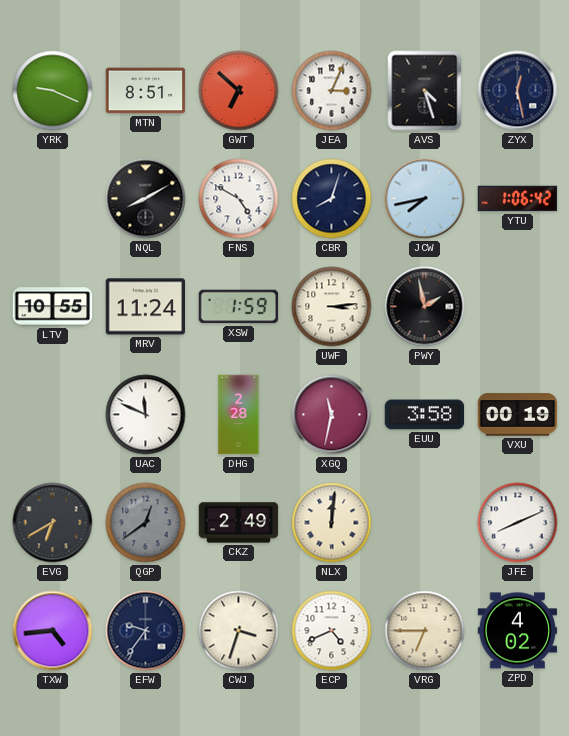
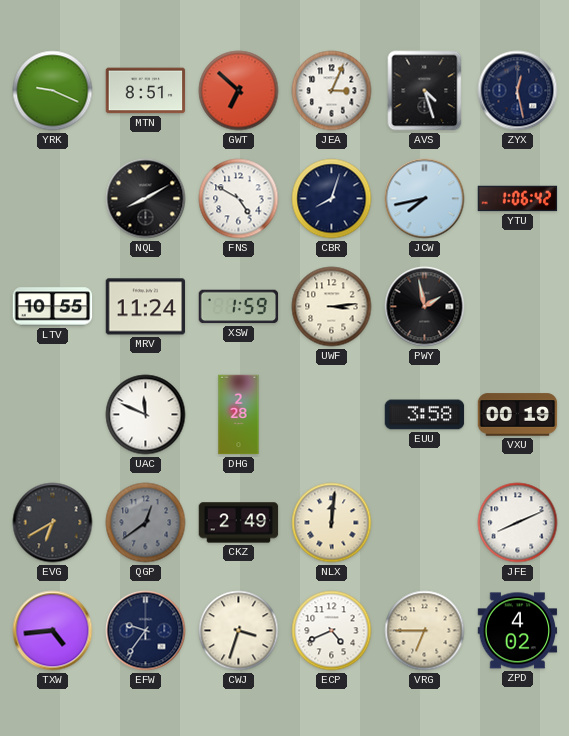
XGQ: 11:32 -> none
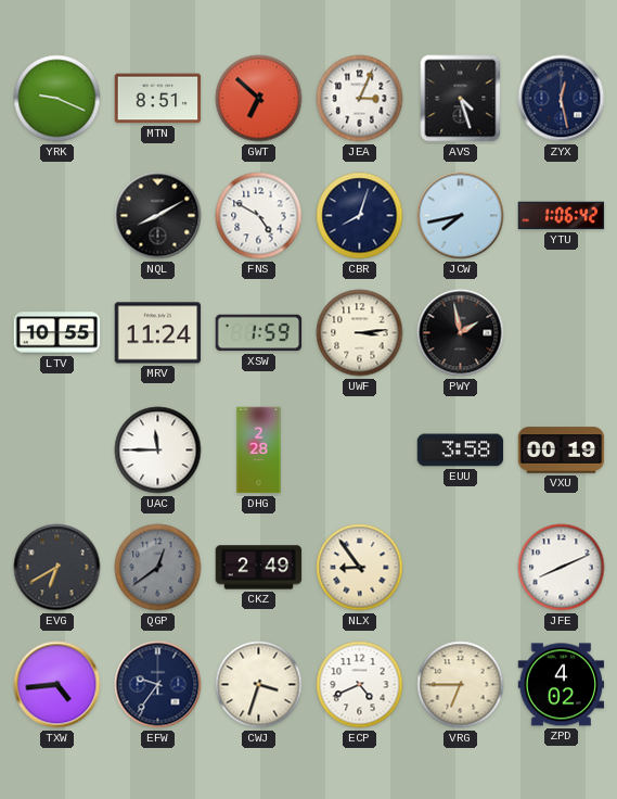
UAC: 11:49 -> 11:45
NLX: 12:01 -> 8:54
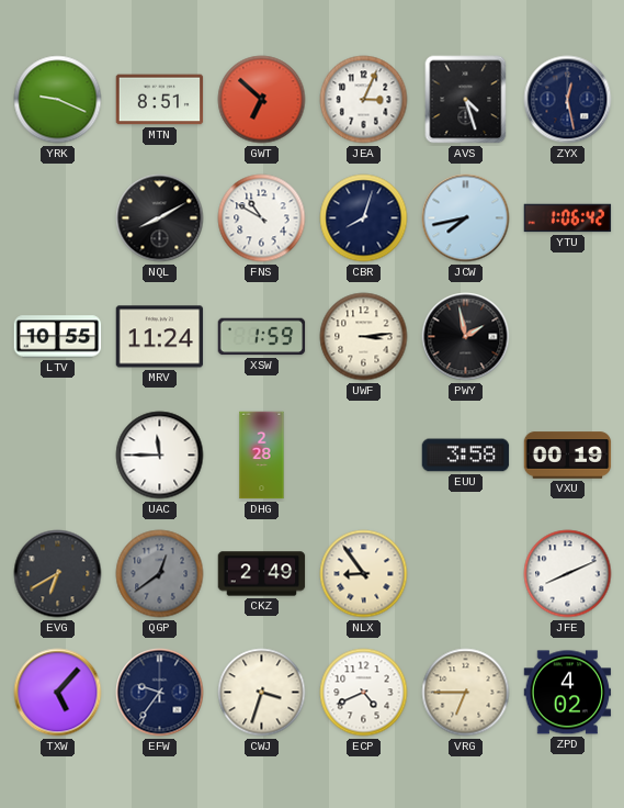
FNS: 4:50 -> 10:50
TXW: 4:44 -> 5:07
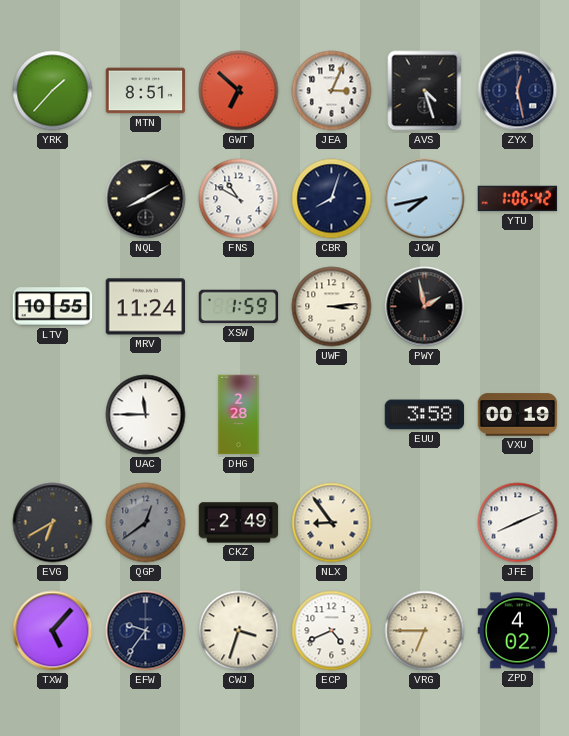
YRK: 9:19 -> 1:37
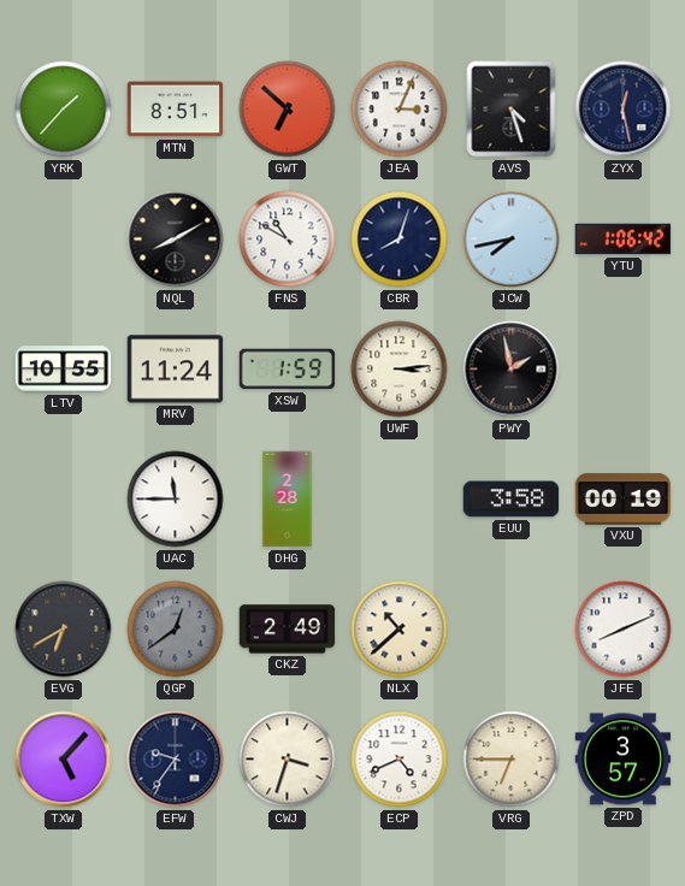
NLX: 8:54 -> 10:38
ZPD: 4:02 -> 3:57
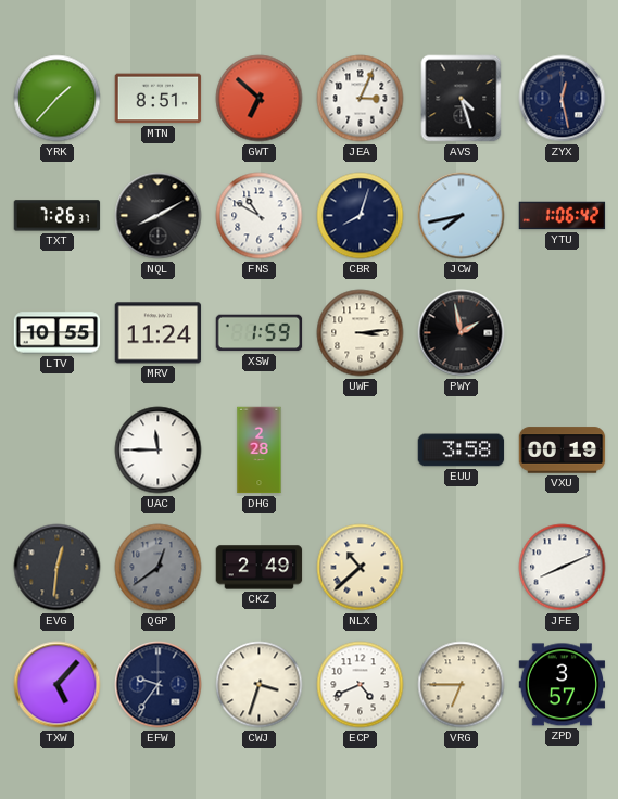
TXT: none -> 7:26
EVG: 6:40 -> 12:31
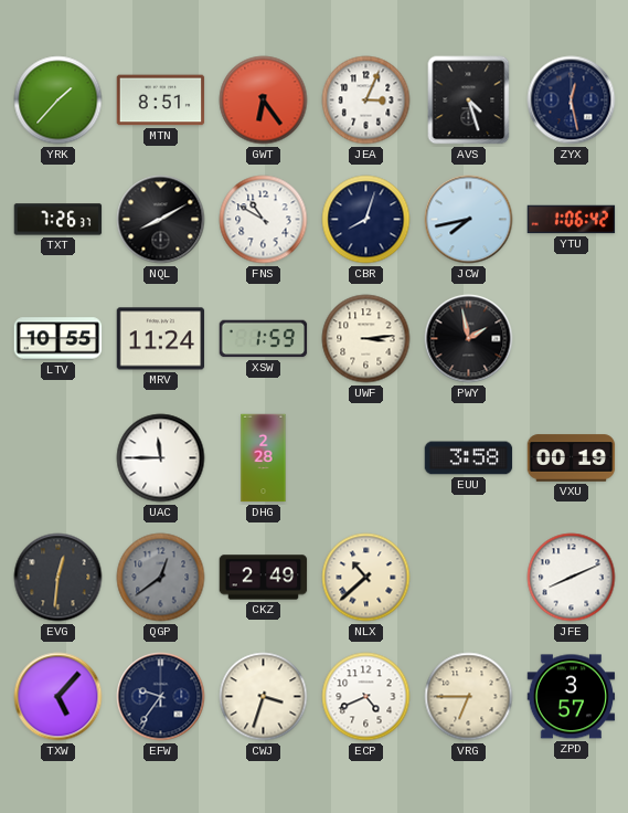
GWT: 6:52 -> 6:24
